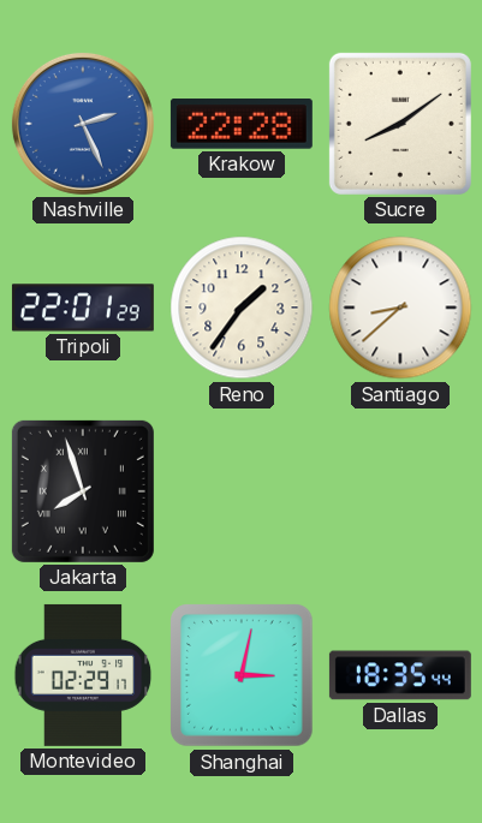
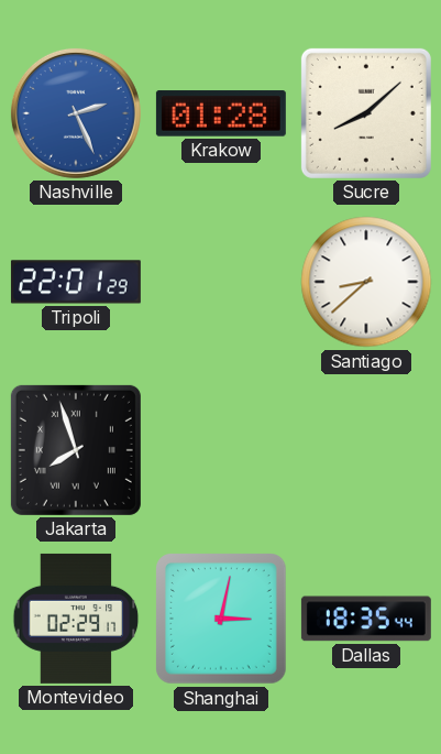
Krakow: 22:28 -> 01:28
Sucre: 8:09 -> 8:08
Reno: 1:36 -> none
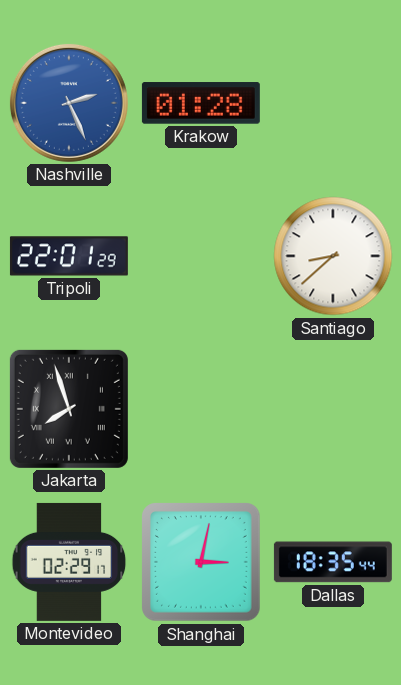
Sucre: 8:08 -> none
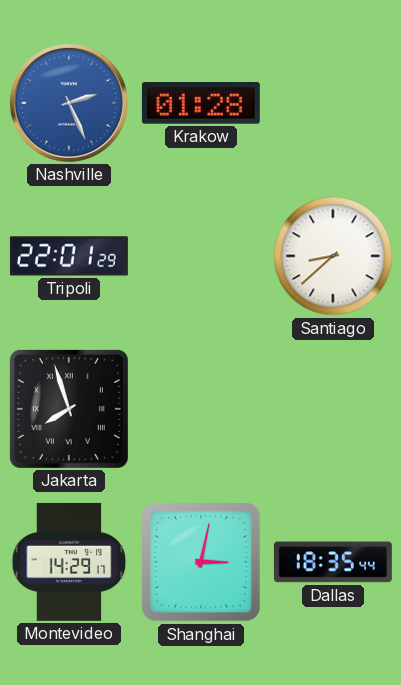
Montevideo: 02:29 -> 14:29
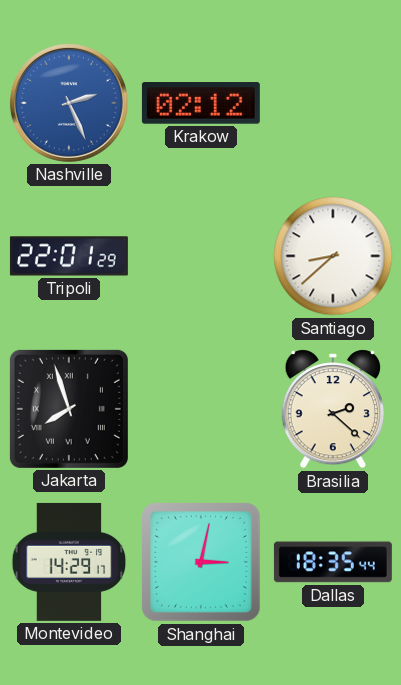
Krakow: 01:28 -> 02:12
Brasilia: none -> 2:22
